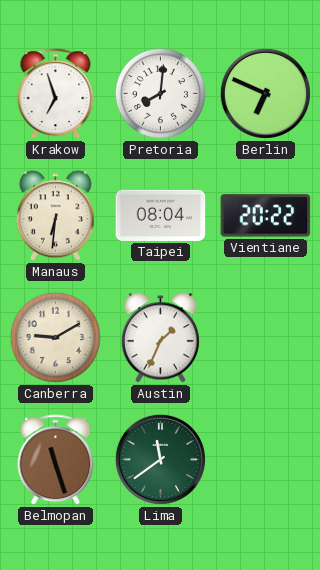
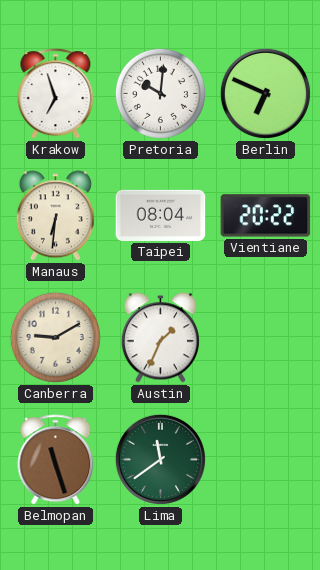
Pretoria: 8:01 -> 10:01
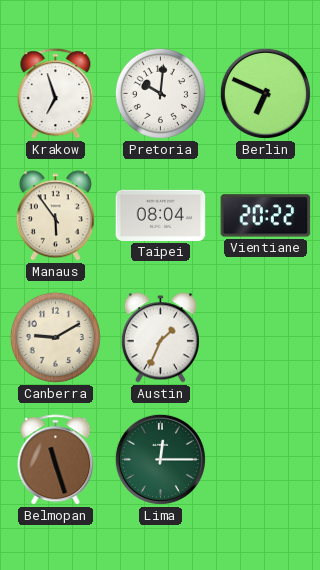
Manaus: 6:31 -> 5:54
Lima: 11:39 -> 12:15
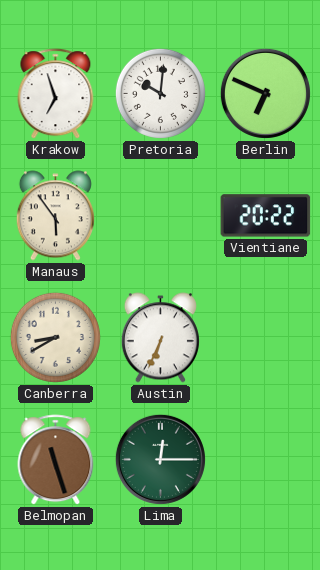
Taipei: 08:04 -> none
Canberra: 9:10 -> 8:40
Austin: 1:34 -> 6:34
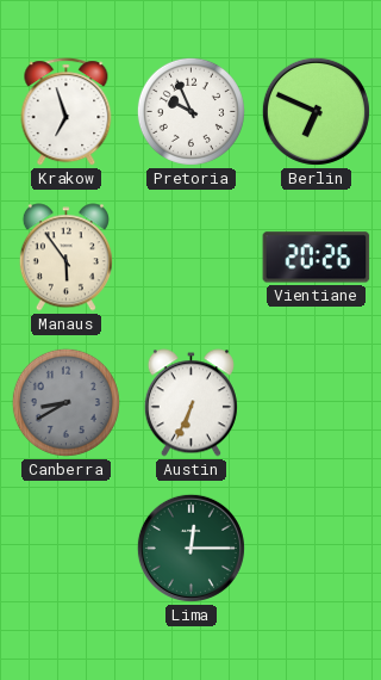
Pretoria: 10:01 -> 9:56
Vientiane: 20:22 -> 20:26
Canberra dial: cream -> grey
Belmopan: 11:27 -> none
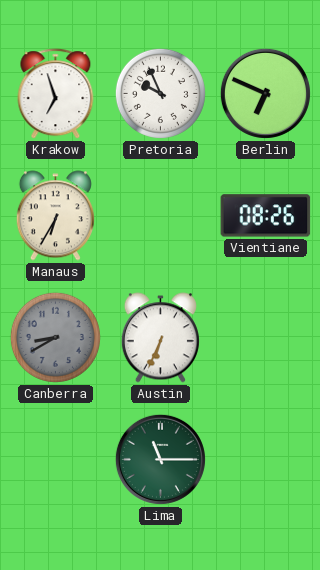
Manaus: 5:54 -> 6:35
Vientiane: 20:26 -> 08:26
Lima: 12:15 -> 11:15
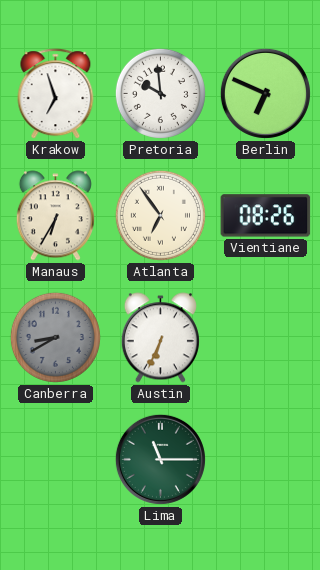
Pretoria: 9:56 -> 9:59
Atlanta: none -> 6:54
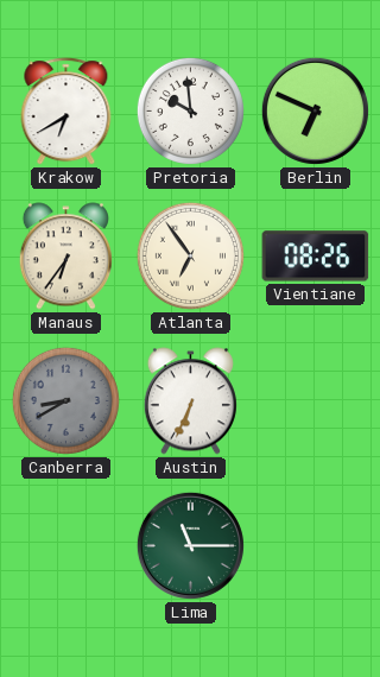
Krakow: 6:57 -> 6:40
Manaus: 6:35 -> 6:36
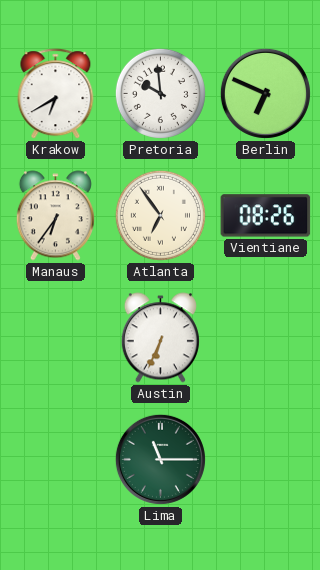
Canberra: 8:40 -> none
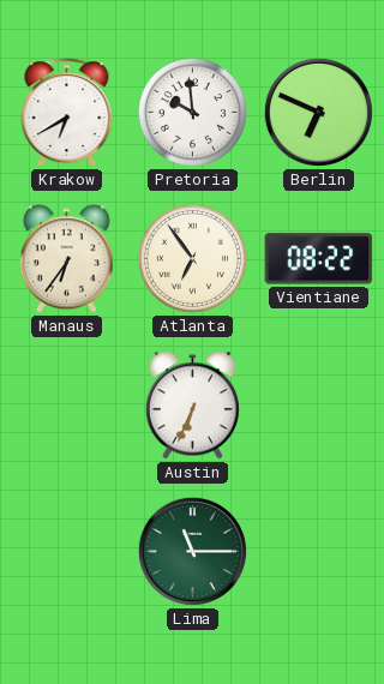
Vientiane: 08:26 -> 08:22
